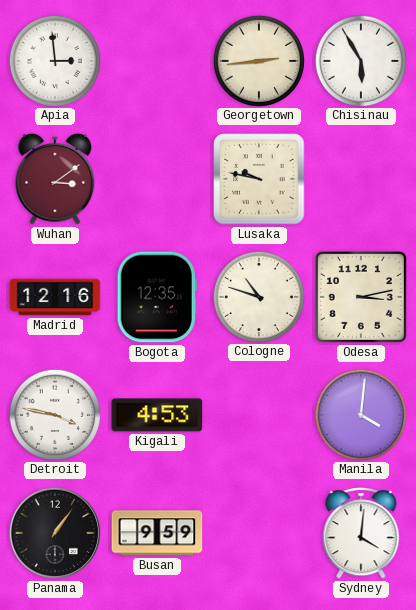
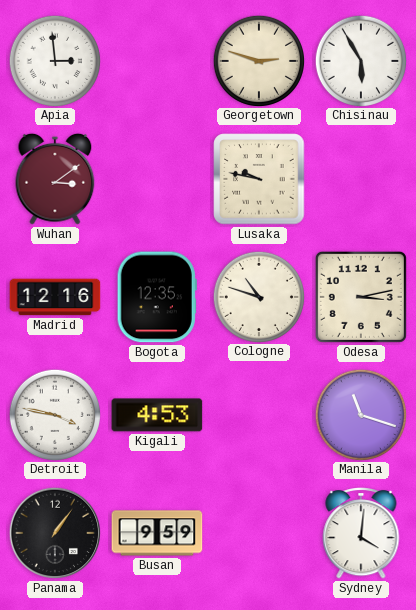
Georgetown: 2:44 -> 2:48
Manila: 4:01 -> 11:18
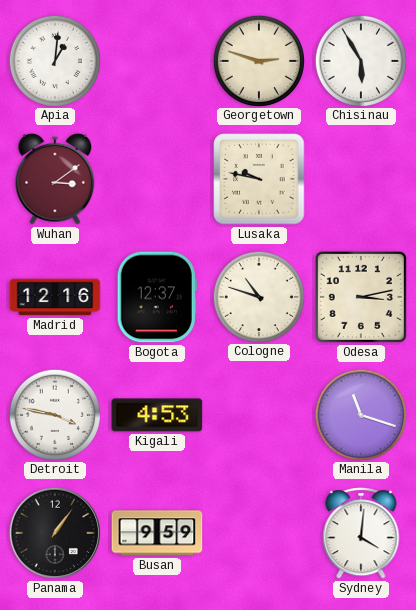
Apia: 2:59 -> 1:01
Bogota: 12:35 -> 12:37
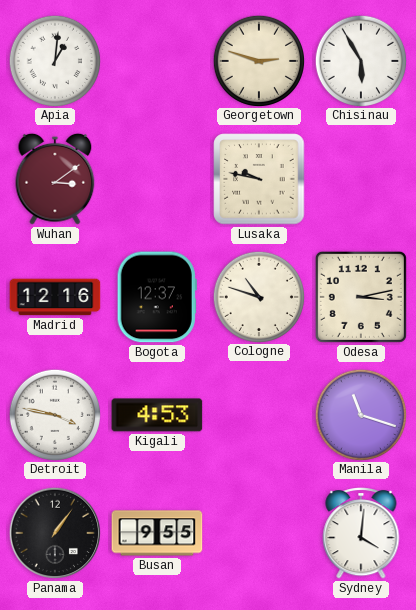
Busan: 9:59 -> 9:55
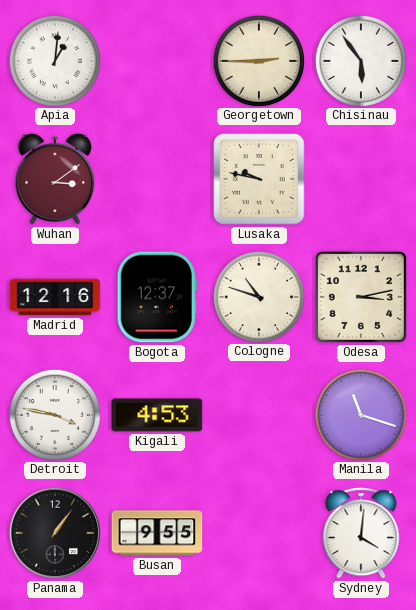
Georgetown: 2:48 -> 2:45
Chisinau: 5:55 -> 5:54
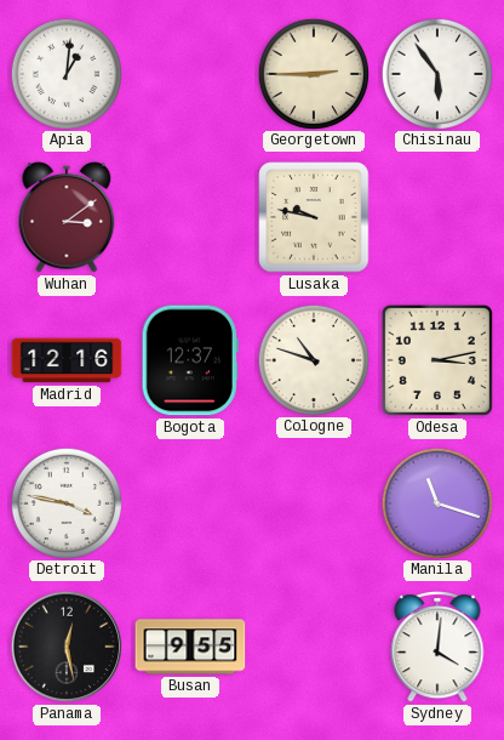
Kigali: 4:53 -> none
Panama: 1:06 -> 12:28
